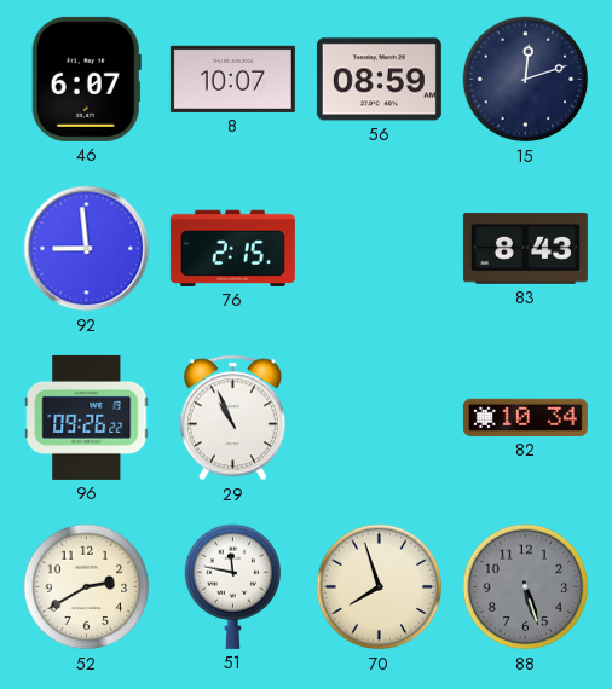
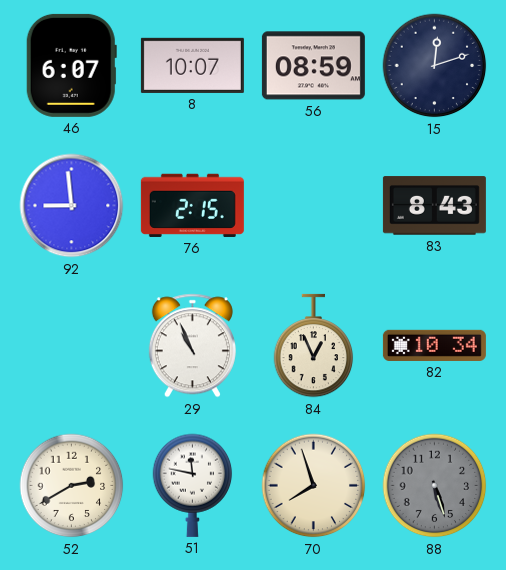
96: 09:26 -> none
84: none -> 12:56
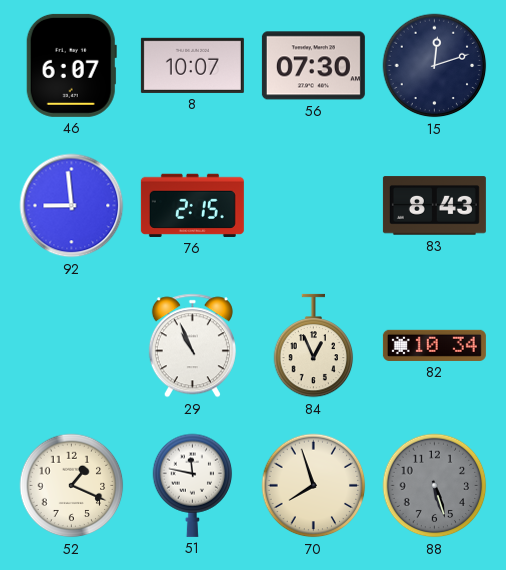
56: 08:59 -> 07:30
52: 2:40 -> 1:19
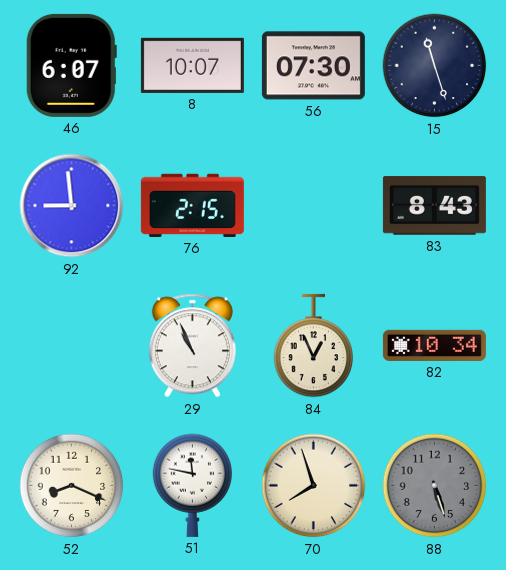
15: 12:12 -> 11:27
52: 1:19 -> 8:19
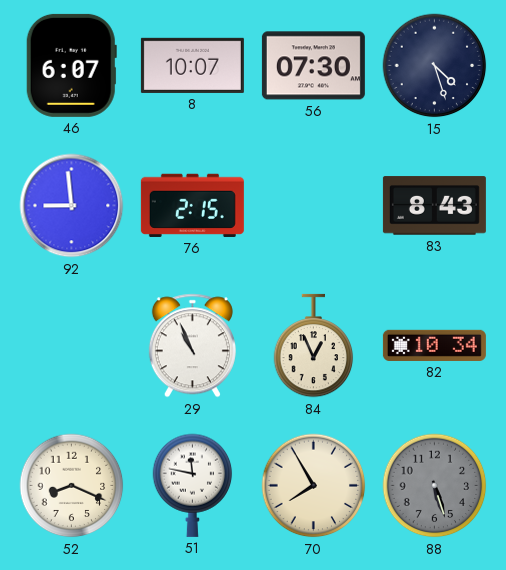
15: 11:27 -> 4:27
70: 7:57 -> 7:55
